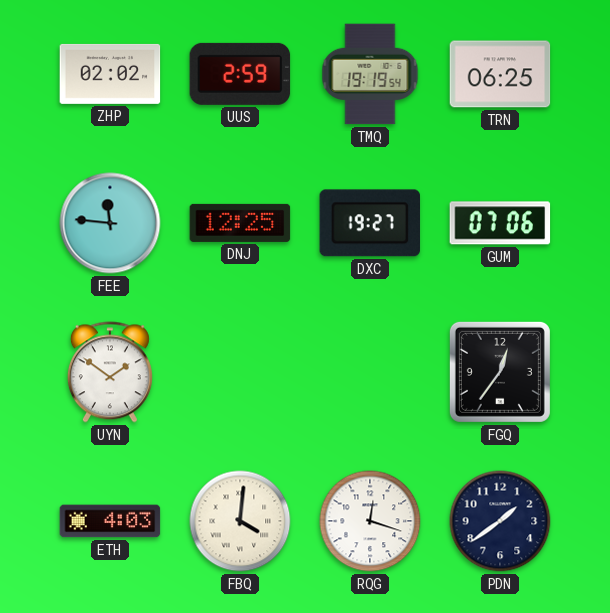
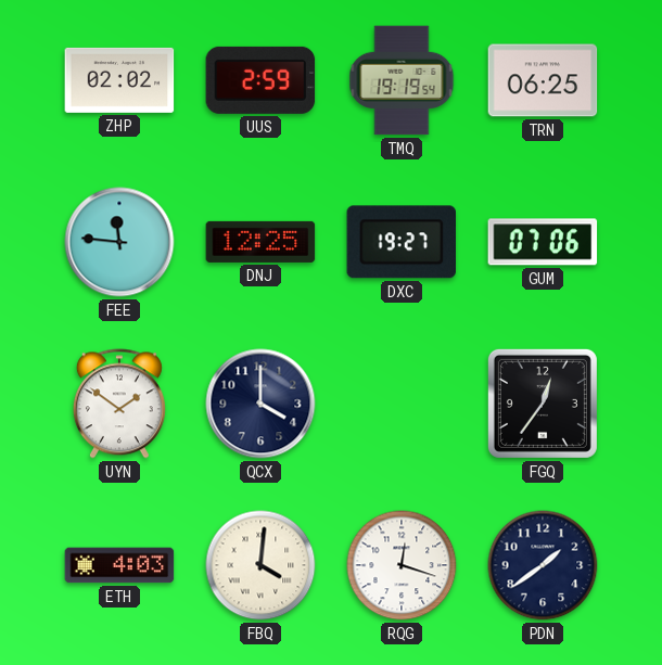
QCX: none -> 4:00
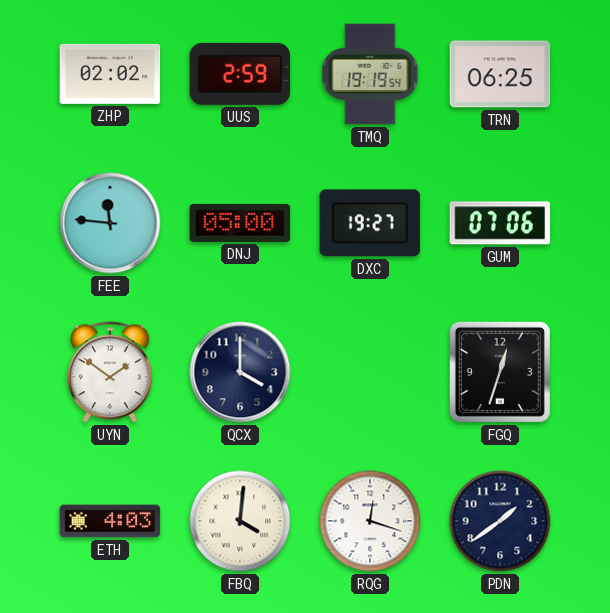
DNJ: 12:25 -> 05:00
FGQ: 12:36 -> 12:33
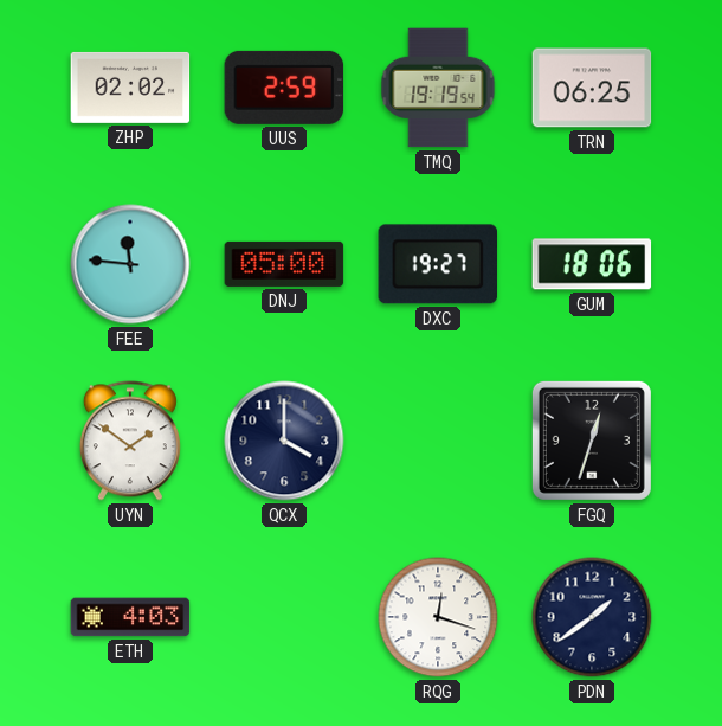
GUM: 07:06 -> 18:06
FBQ: 4:01 -> none
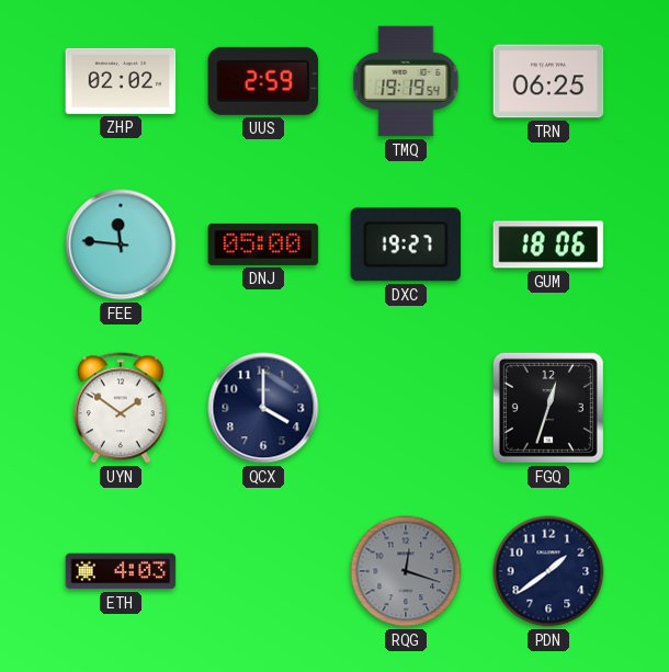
RQG dial: white -> grey
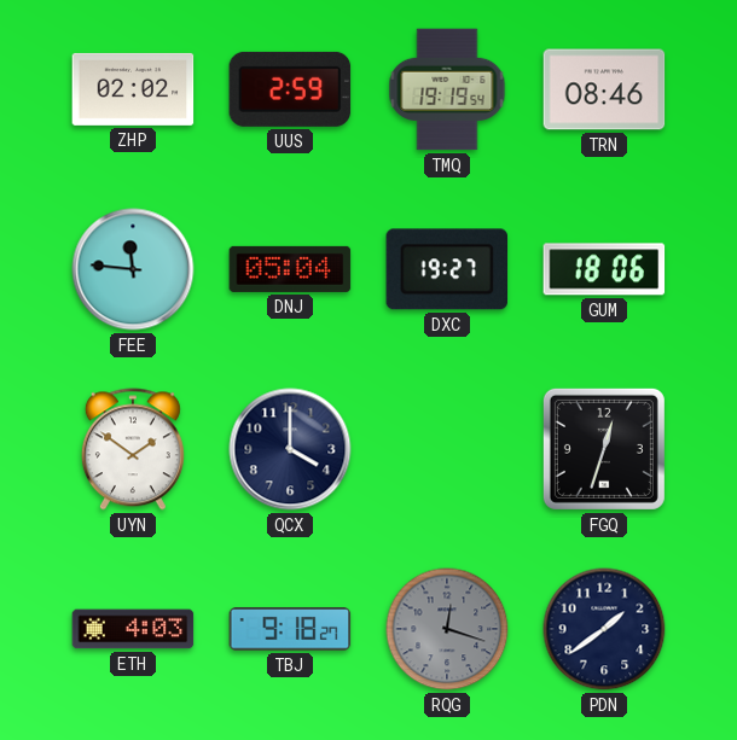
TRN: 06:25 -> 08:46
DNJ: 05:00 -> 05:04
TBJ: none -> 9:18
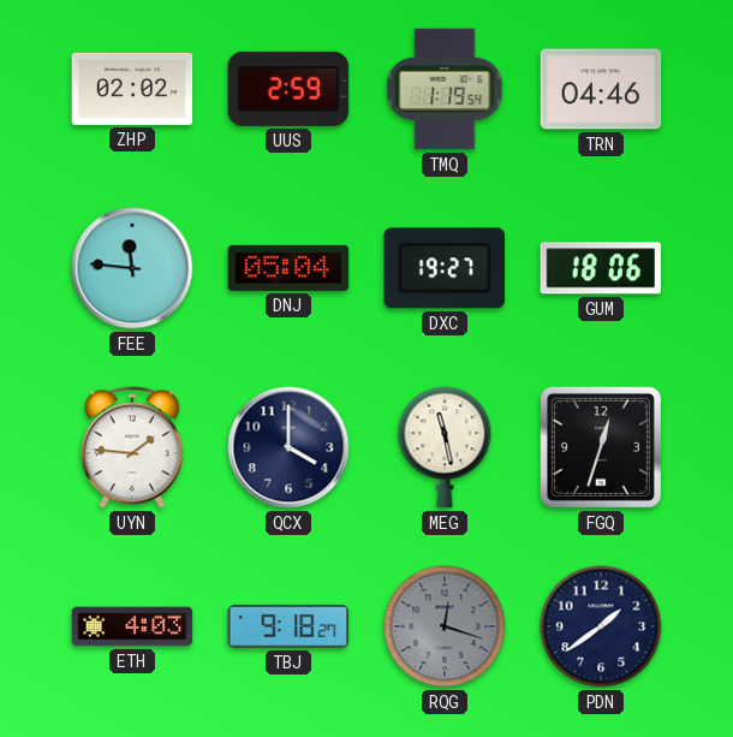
TMQ: 19:19 -> 1:19
TRN: 08:46 -> 04:46
UYN: 1:51 -> 1:46
MEG: none -> 11:28
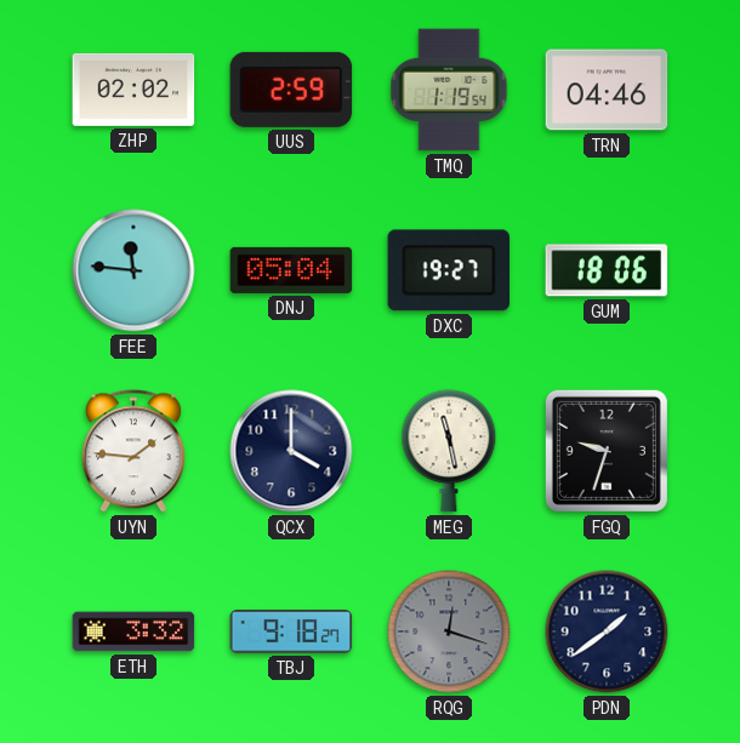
FGQ: 12:33 -> 9:33
ETH: 4:03 -> 3:32
